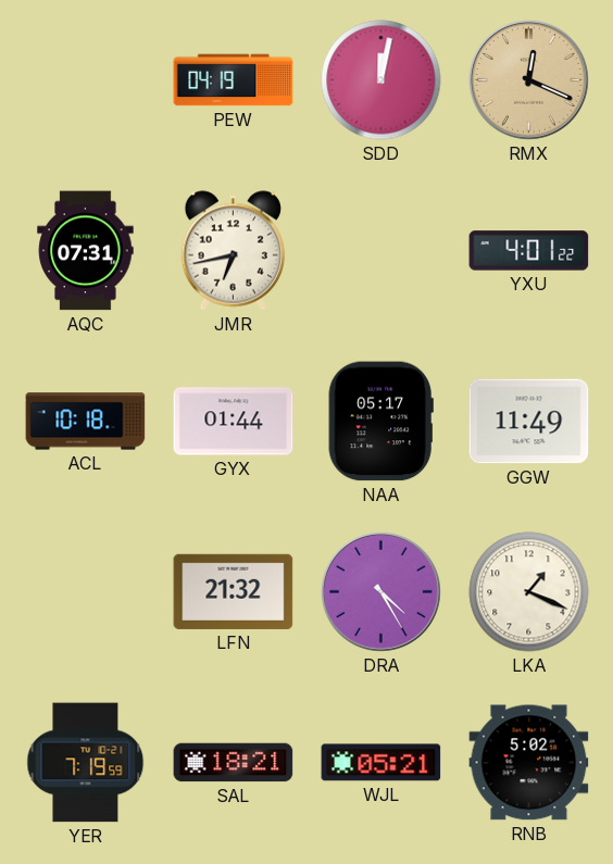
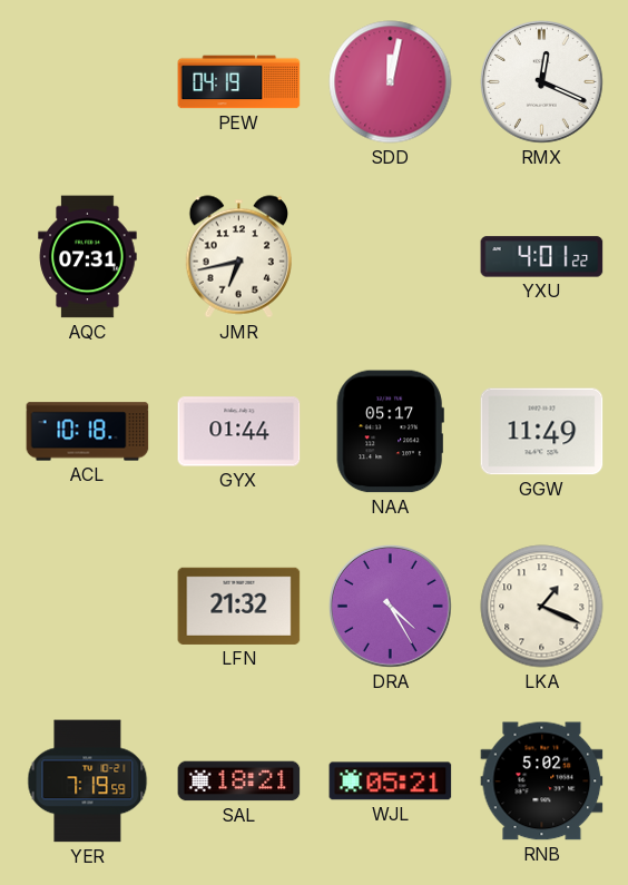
RMX dial: champagne -> white
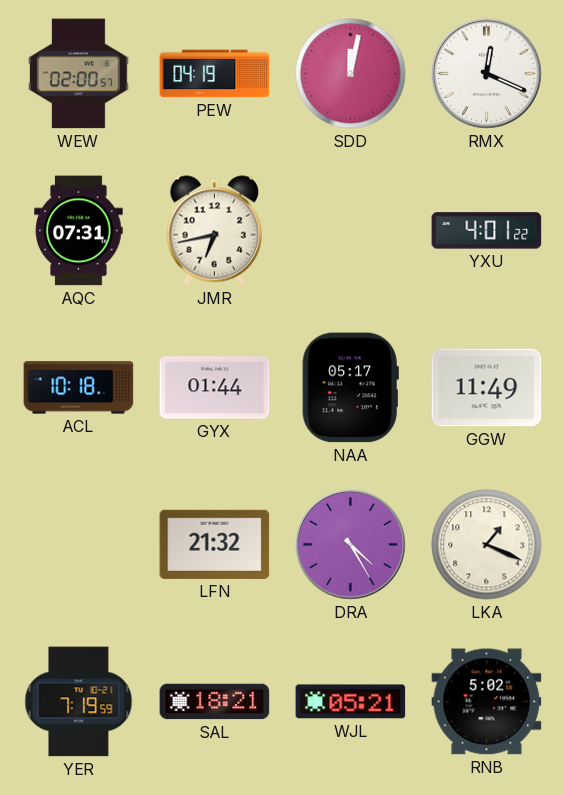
WEW: none -> 02:00
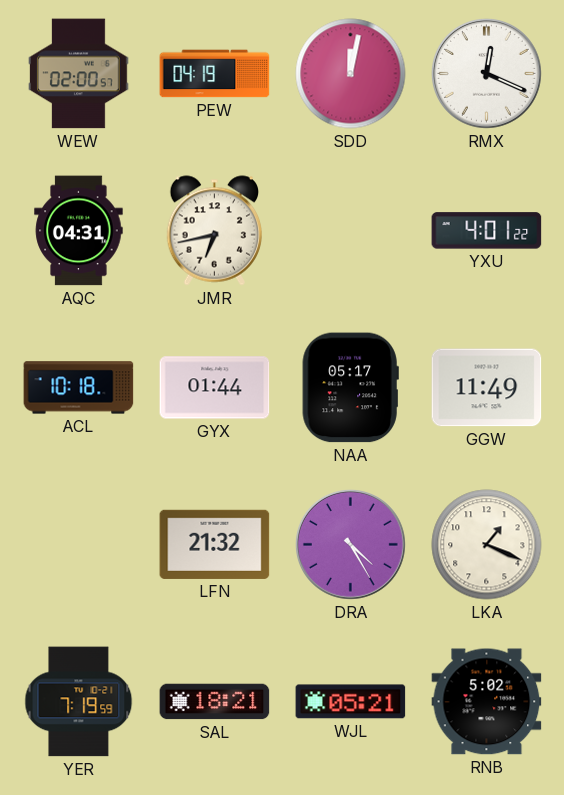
AQC: 07:31 -> 04:31
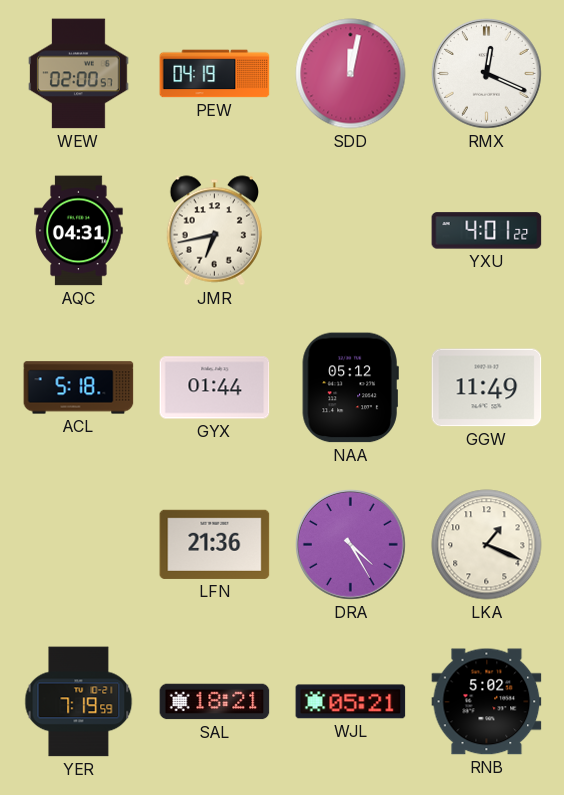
ACL: 10:18 -> 5:18
NAA: 05:17 -> 05:12
LFN: 21:32 -> 21:36
